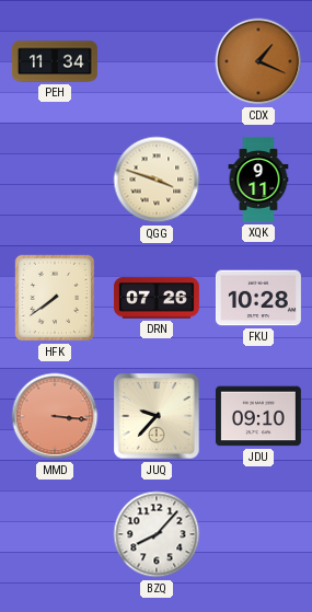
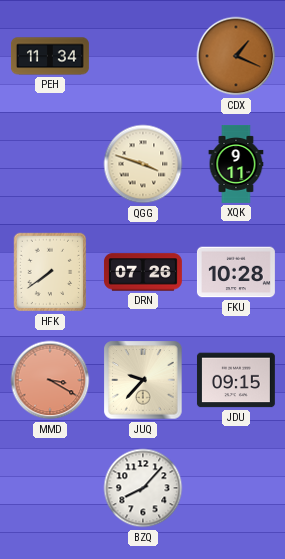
MMD: 3:16 -> 3:20
JDU: 09:10 -> 09:15
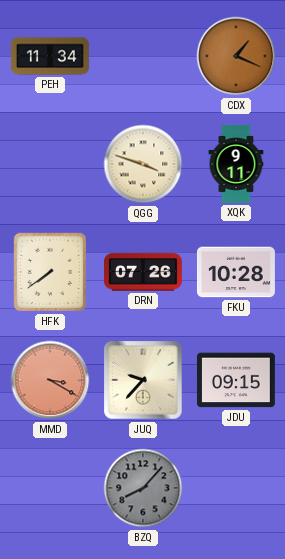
BZQ dial: white -> grey
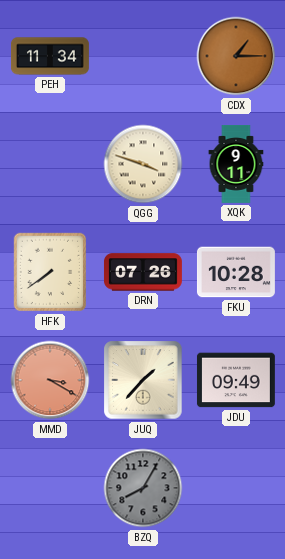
CDX: 1:19 -> 1:15
JUQ: 9:37 -> 1:37
JDU: 09:15 -> 09:49
BZQ: 8:07 -> 8:05
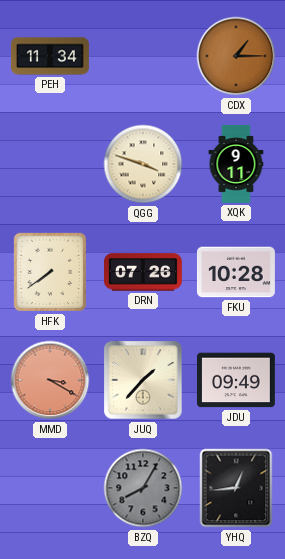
YHQ: none -> 12:44
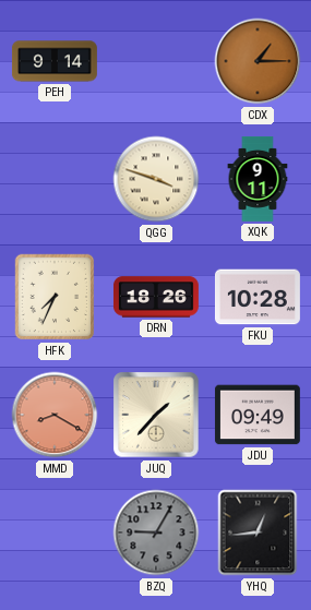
PEH: 11:34 -> 9:14
HFK: 7:39 -> 7:34
DRN: 07:26 -> 18:26
MMD: 3:20 -> 8:20
BZQ: 8:05 -> 9:05
